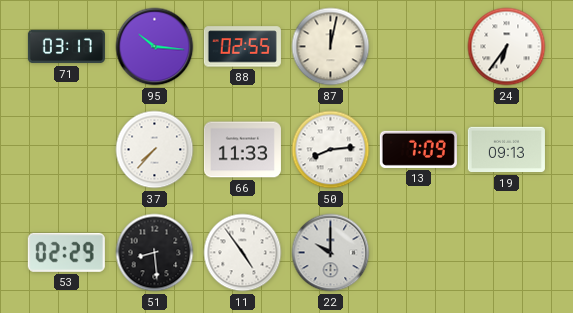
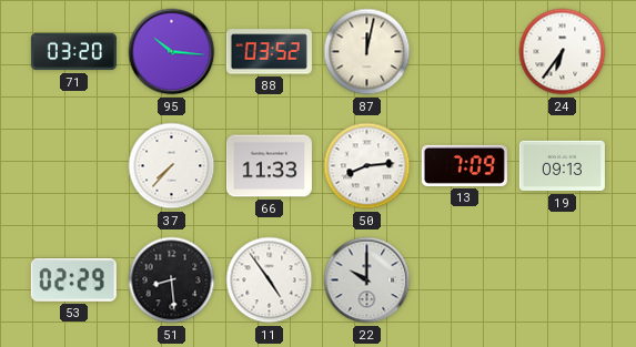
71: 03:17 -> 03:20
88: 02:55 -> 03:52
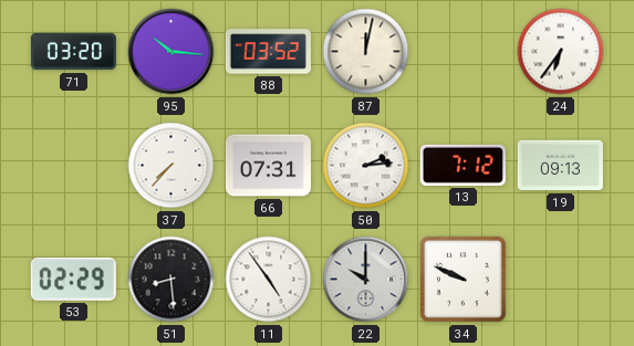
66: 11:33 -> 07:31
50: 8:14 -> 2:14
13: 7:09 -> 7:12
34: none -> 9:49
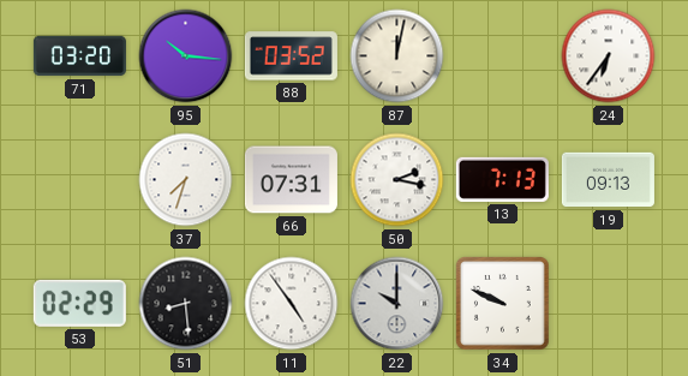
37: 7:37 -> 7:33
50: 2:14 -> 2:17
13: 7:12 -> 7:13
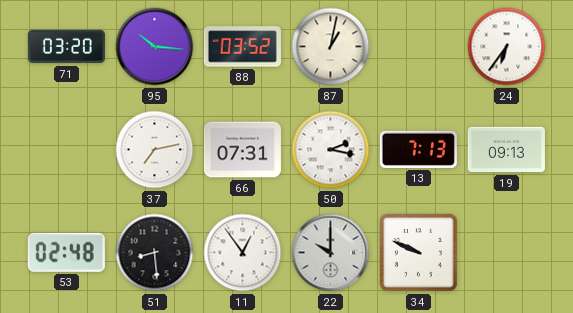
87: 12:02 -> 1:02
37: 7:33 -> 7:13
53: 02:29 -> 02:48
11: 4:54 -> 12:54
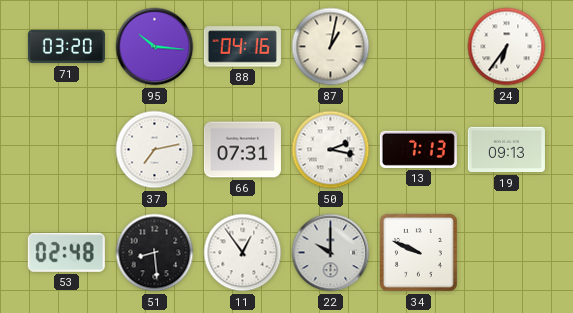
88: 03:52 -> 04:16
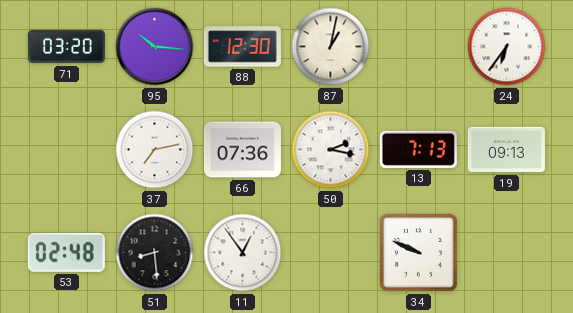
88: 04:16 -> 12:30
66: 07:31 -> 07:36
22: 10:00 -> none
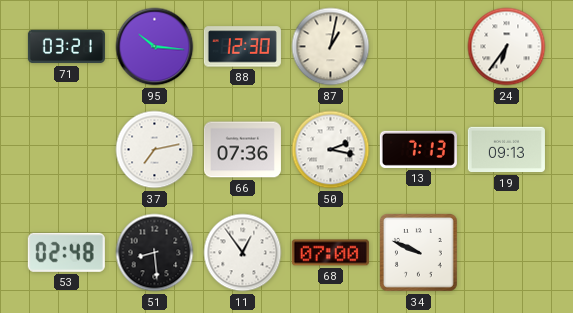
71: 03:20 -> 03:21
68: none -> 07:00
